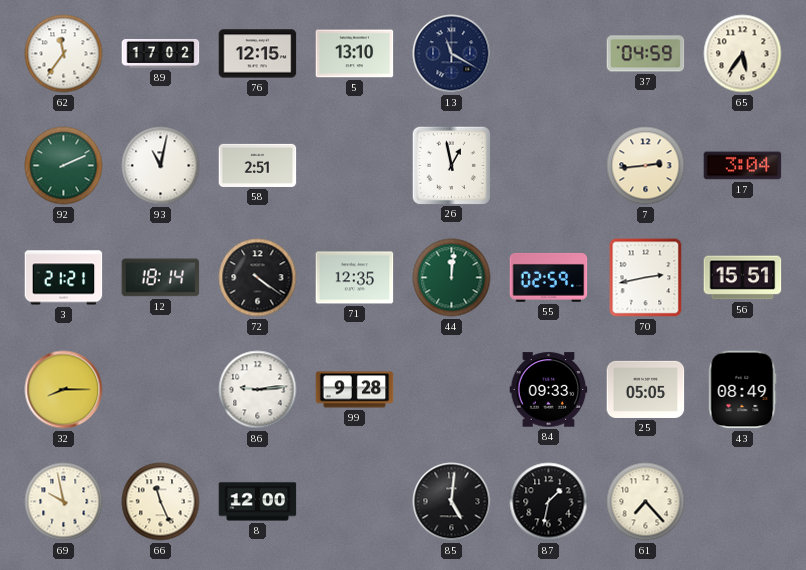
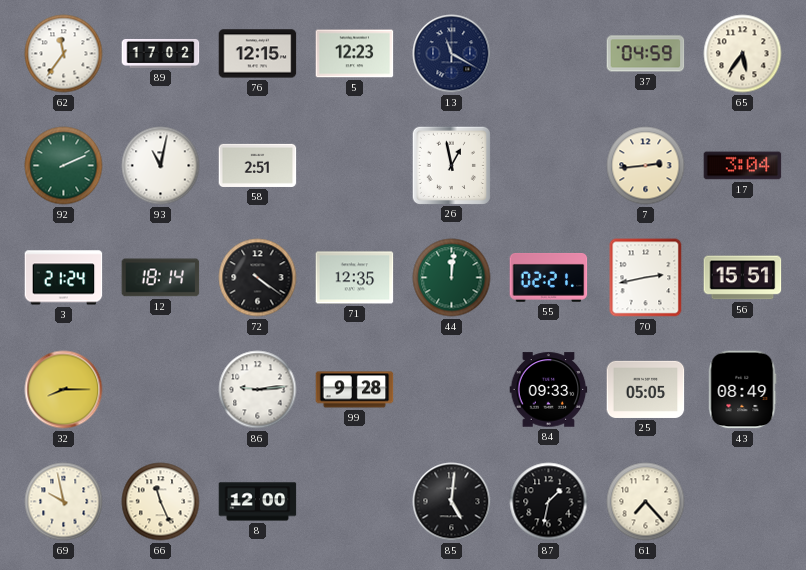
5: 13:10 -> 12:23
3: 21:21 -> 21:24
55: 02:59 -> 02:21
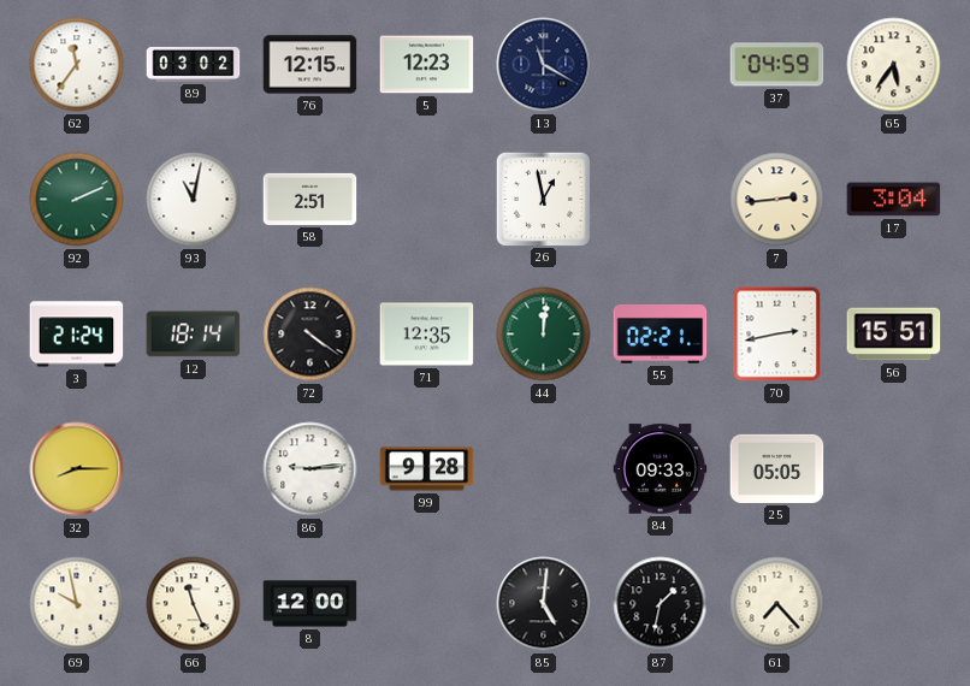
89: 17:02 -> 03:02
43: 08:49 -> none
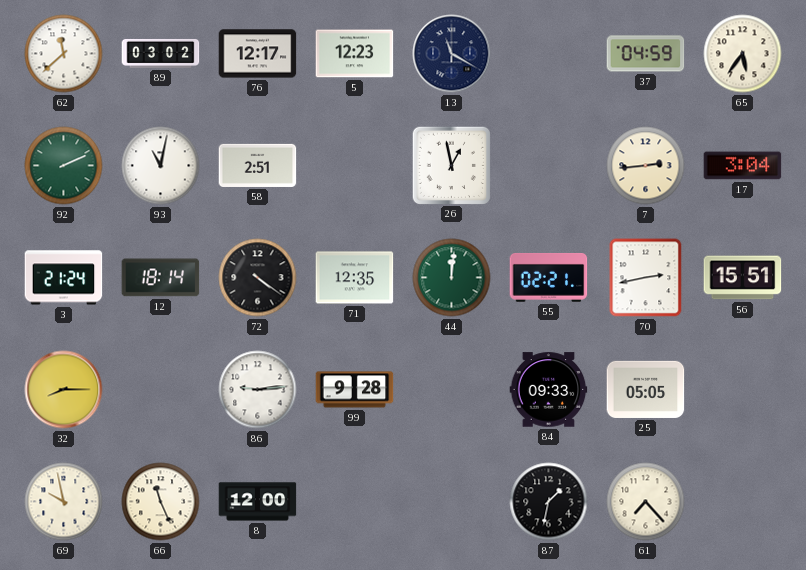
62: 11:36 -> 11:38
76: 12:15 -> 12:17
85: 5:01 -> none
